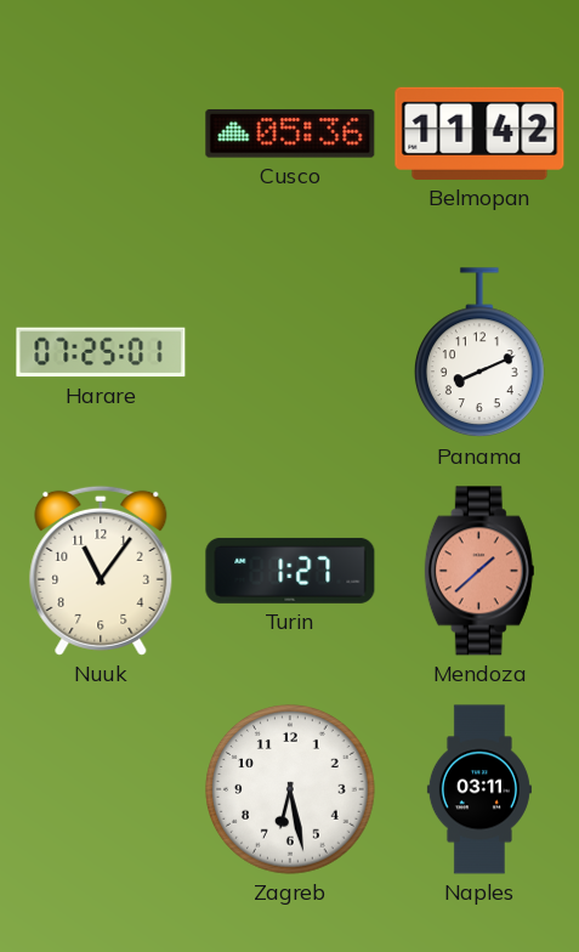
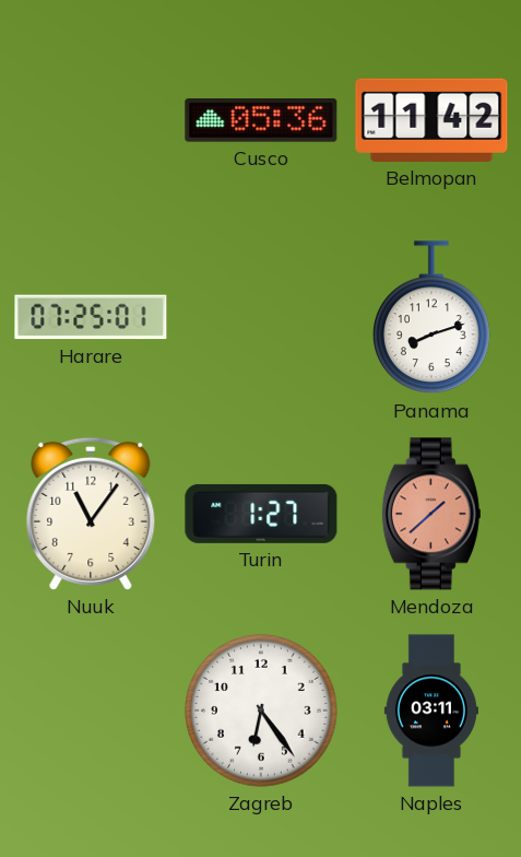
Panama: 8:11 -> 8:12
Zagreb: 6:28 -> 6:24
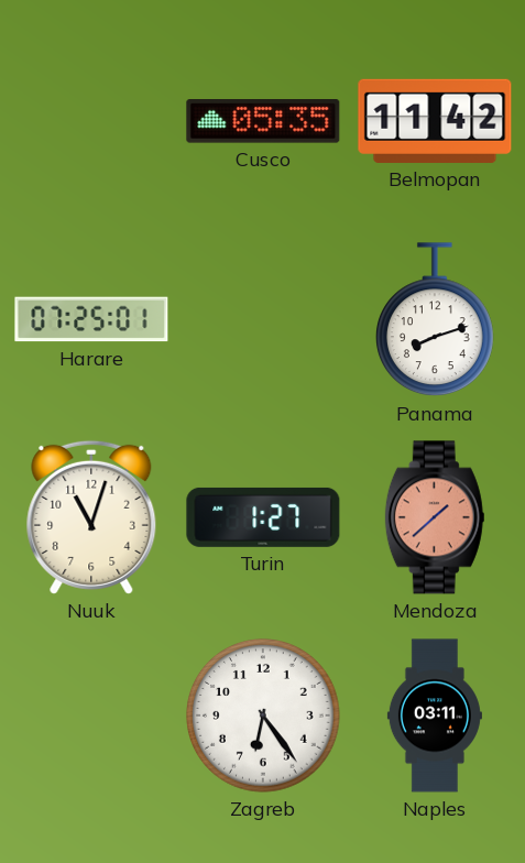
Cusco: 05:36 -> 05:35
Nuuk: 11:06 -> 11:03
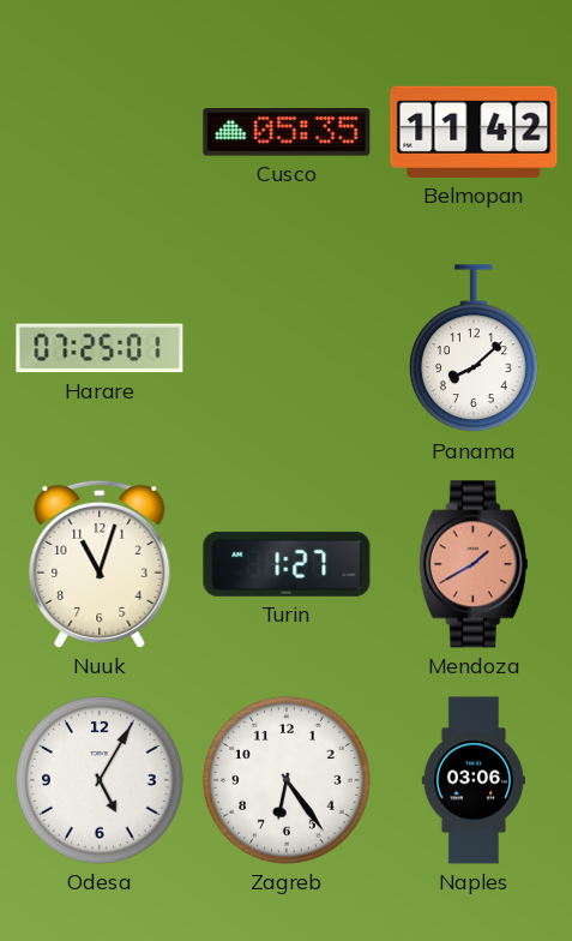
Panama: 8:12 -> 8:08
Mendoza: 1:38 -> 1:40
Odesa: none -> 5:05
Naples: 03:11 -> 03:06
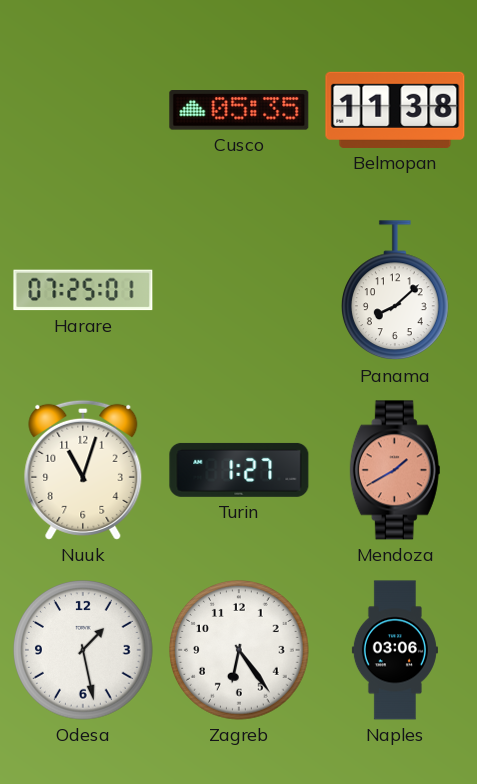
Belmopan: 11:42 -> 11:38
Odesa: 5:05 -> 1:28
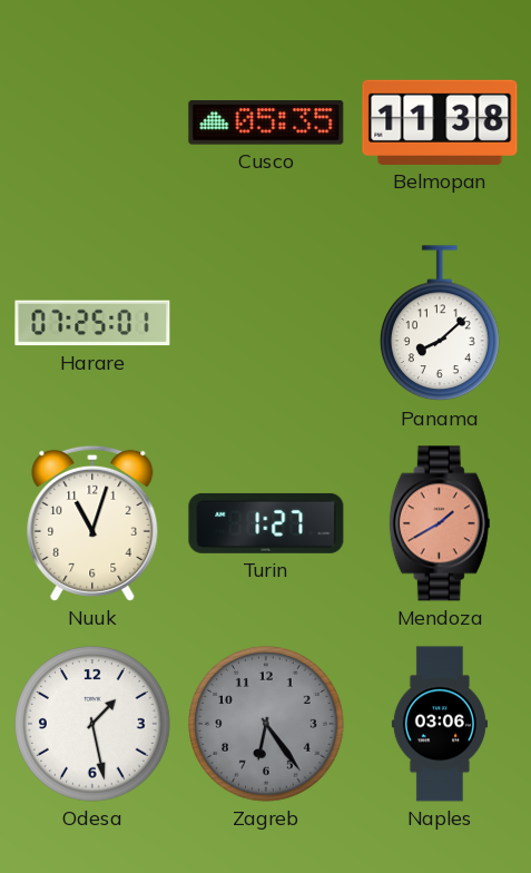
Zagreb dial: white -> grey
